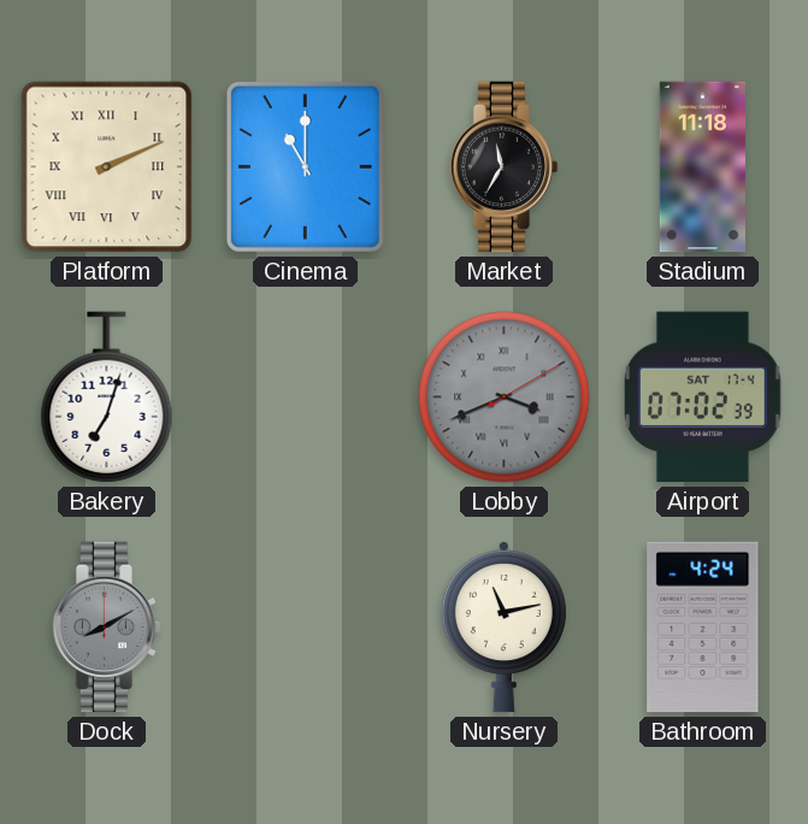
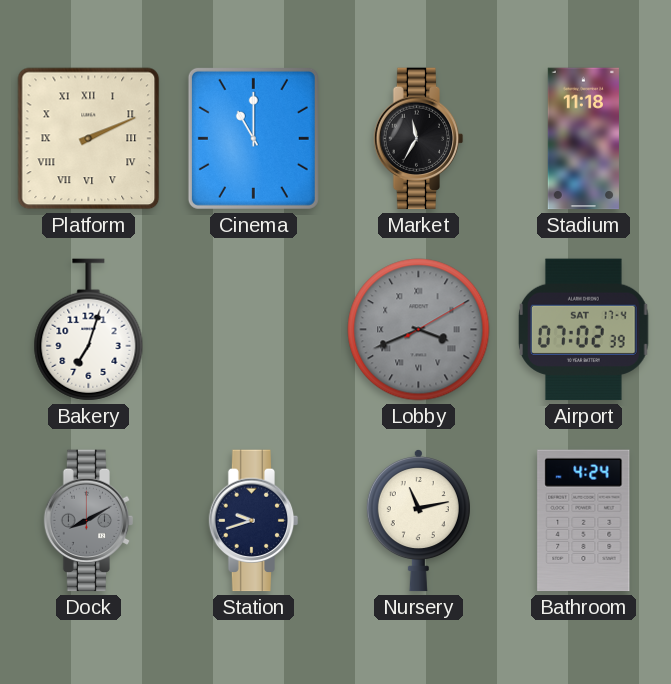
Station: none -> 9:42
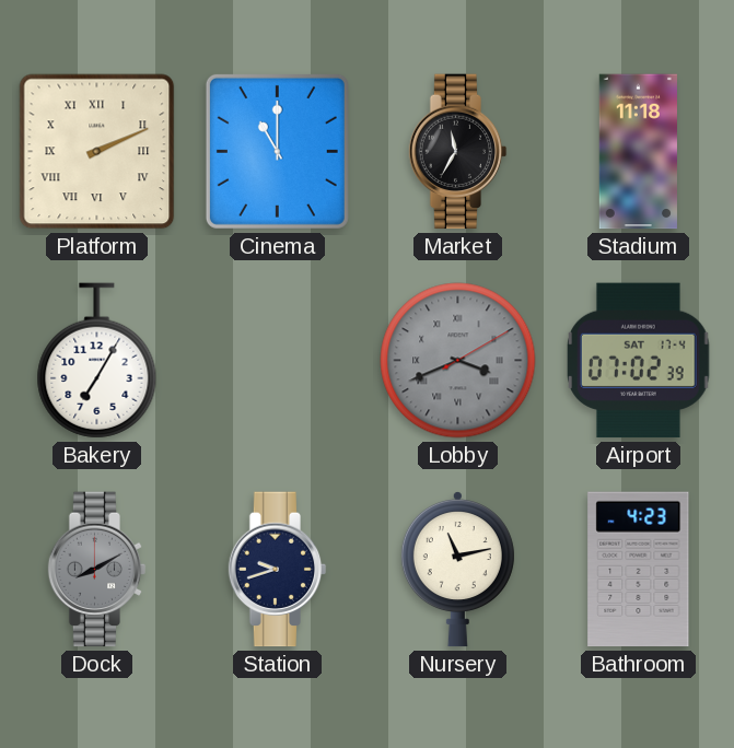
Bakery: 7:03 -> 7:05
Bathroom: 4:24 -> 4:23
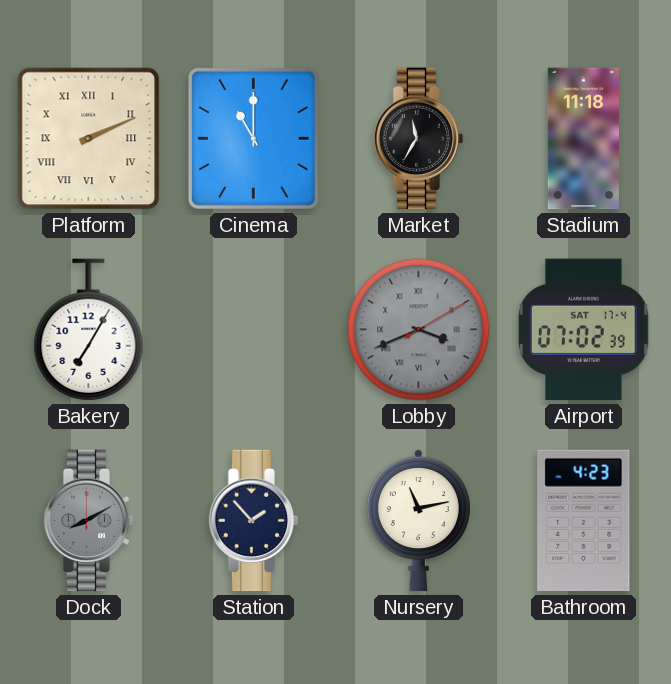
Station: 9:42 -> 1:53
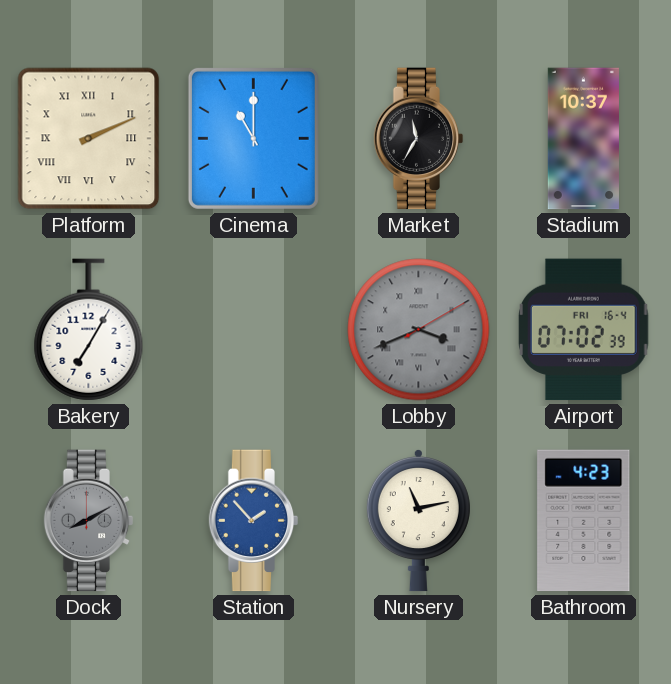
Stadium: 11:18 -> 10:37
Airport date: SAT 17-4 -> FRI 16-4
Station dial: navy -> blue
